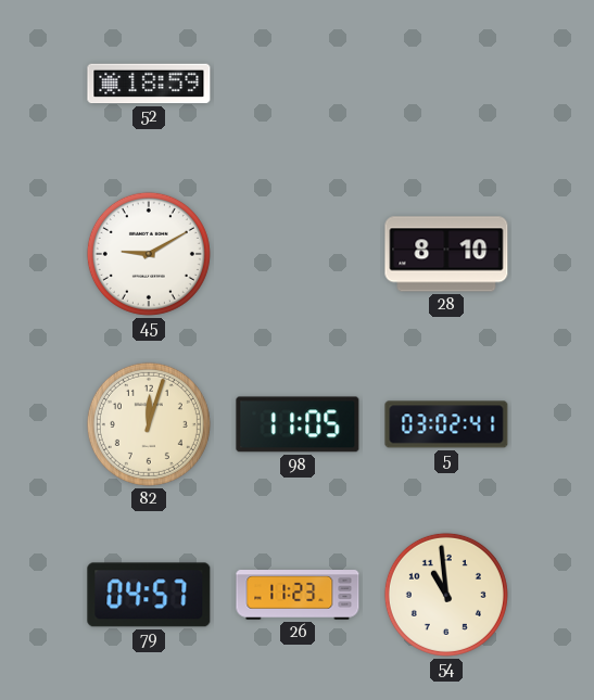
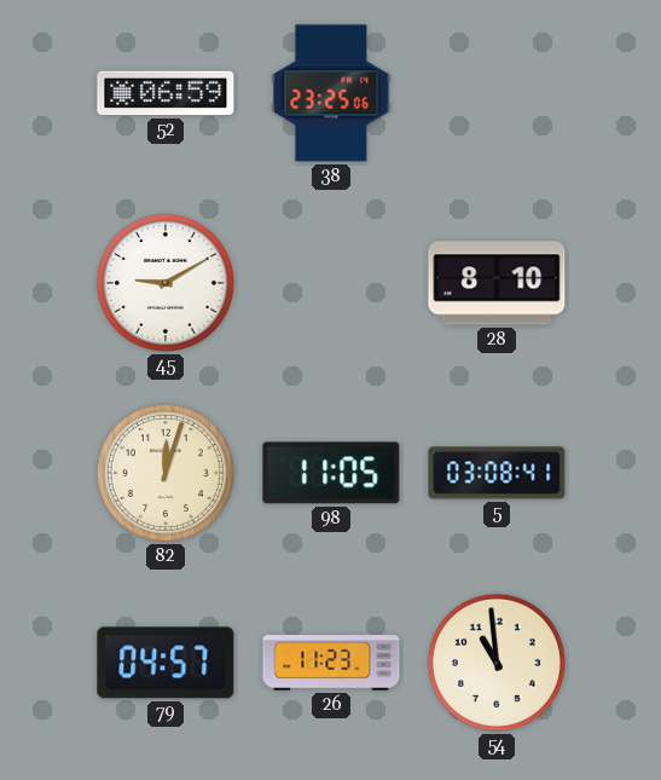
52: 18:59 -> 06:59
38: none -> 23:25
5: 03:02 -> 03:08
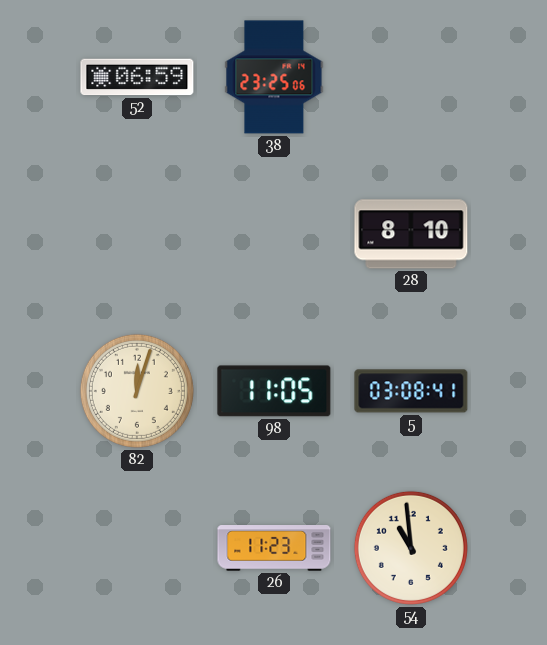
45: 9:10 -> none
79: 04:57 -> none
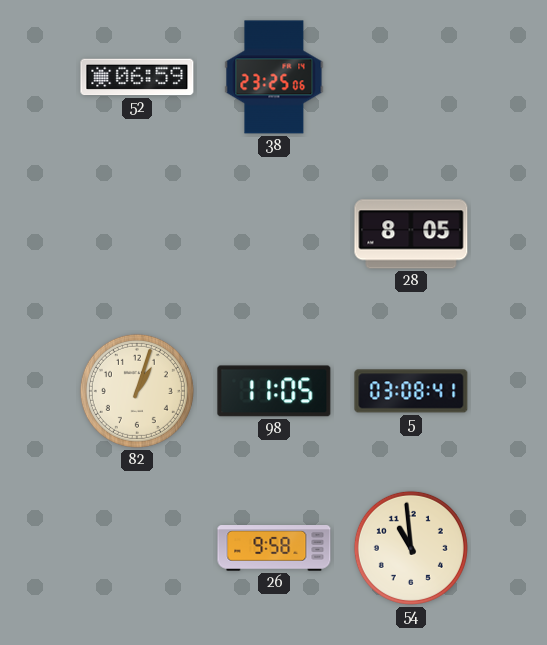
28: 8:10 -> 8:05
82: 12:03 -> 1:03
26: 11:23 -> 9:58
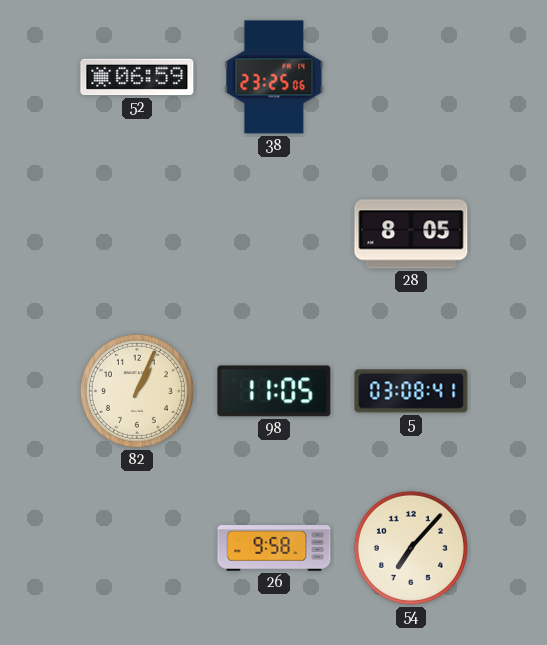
82: 1:03 -> 1:04
54: 10:59 -> 7:07
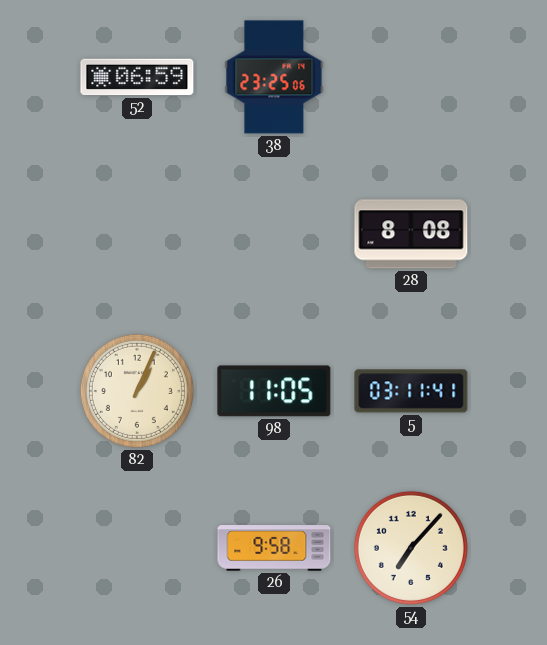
28: 8:05 -> 8:08
5: 03:08 -> 03:11
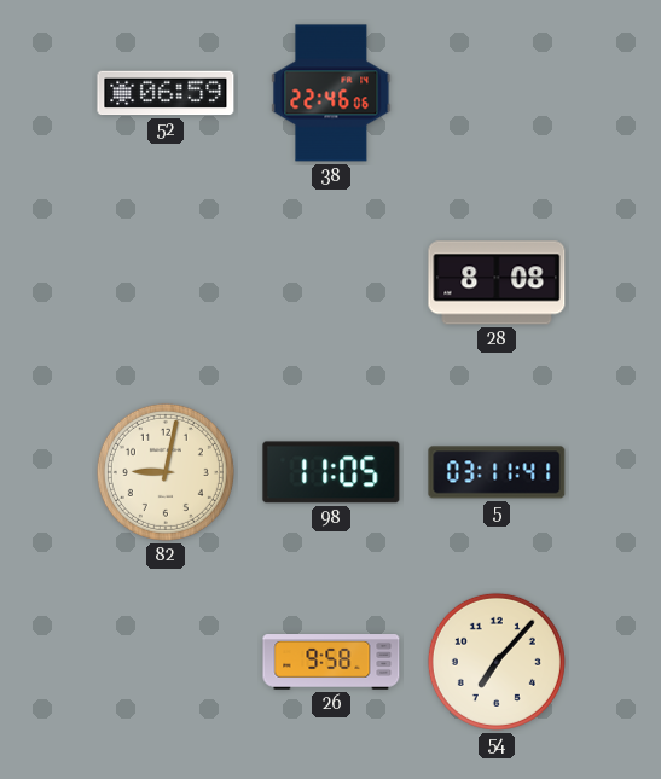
38: 23:25 -> 22:46
82: 1:04 -> 9:02
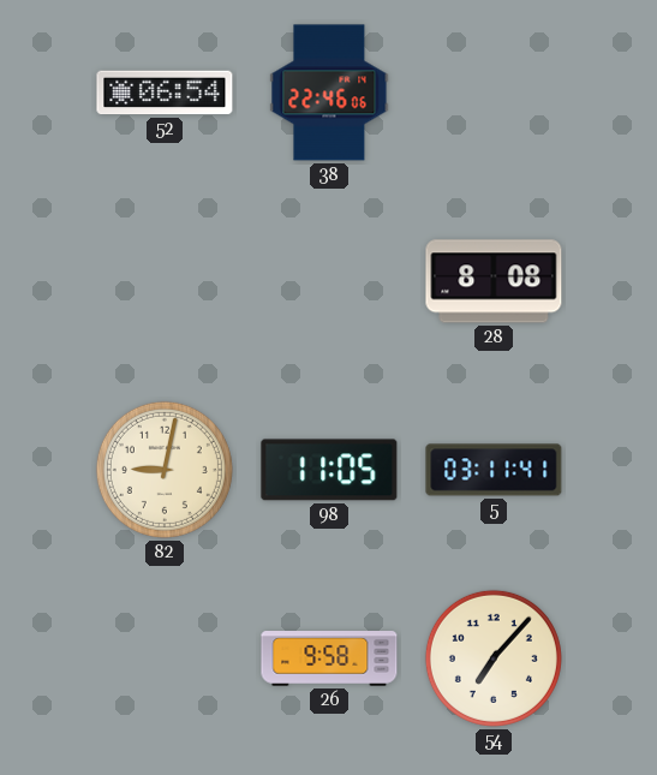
52: 06:59 -> 06:54
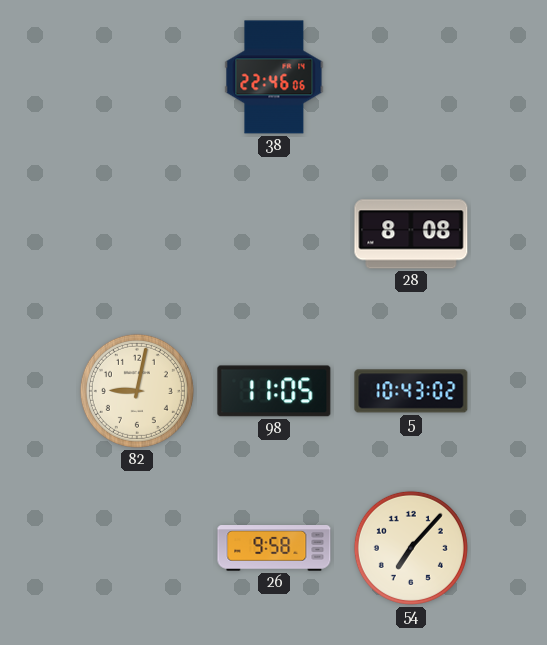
52: 06:54 -> none
5: 03:11 -> 10:43
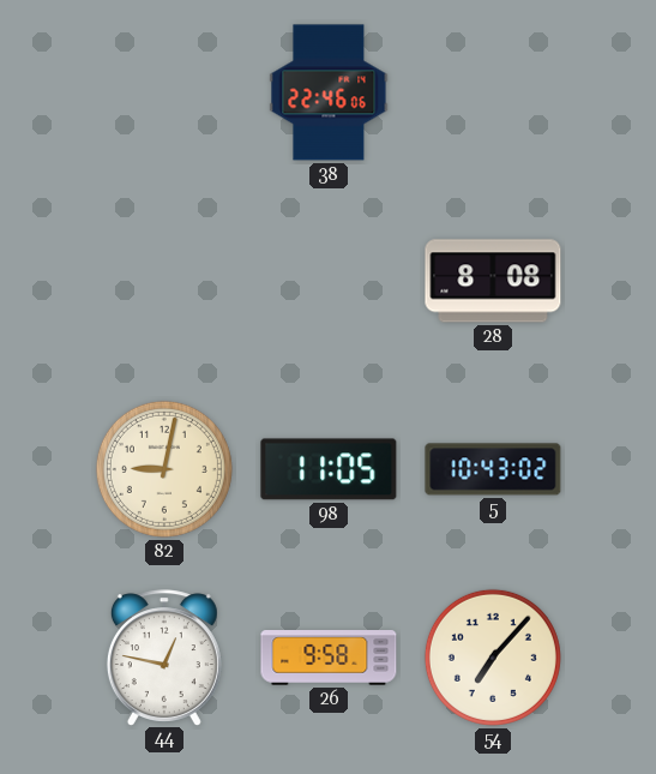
44: none -> 12:47
